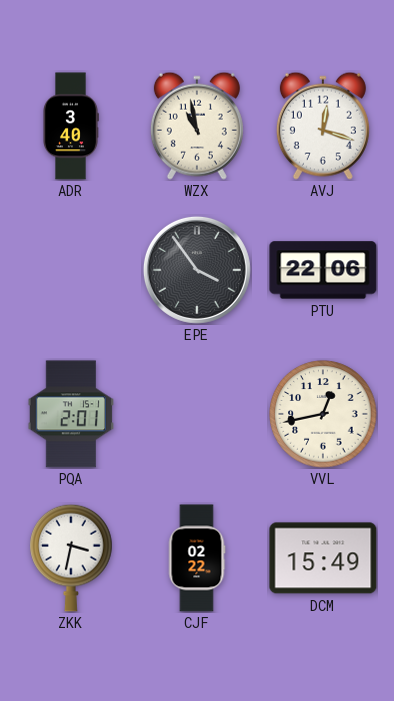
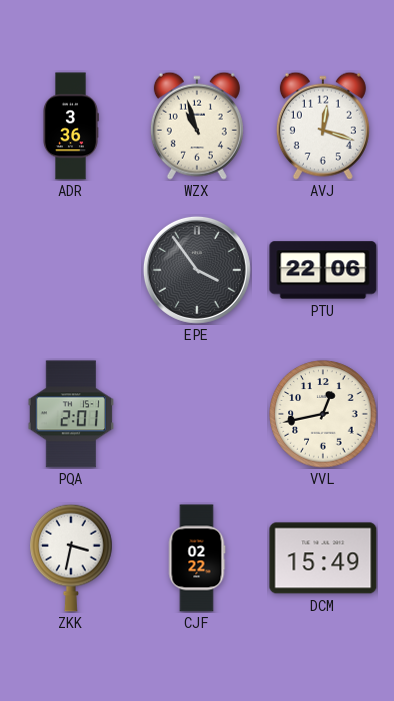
ADR: 3:40 -> 3:36
WZX: 10:58 -> 10:57
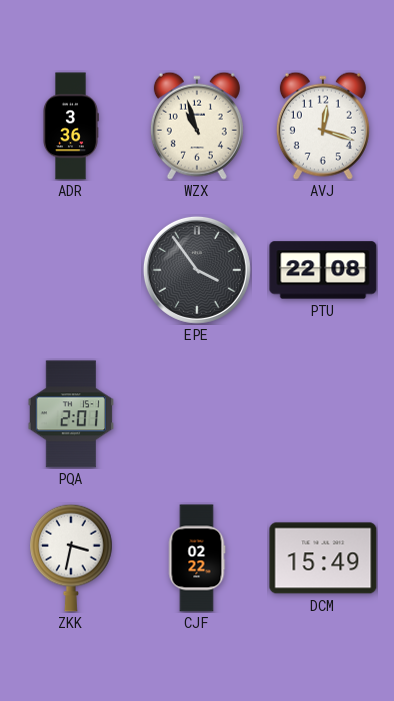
PTU: 22:06 -> 22:08
VVL: 12:43 -> none
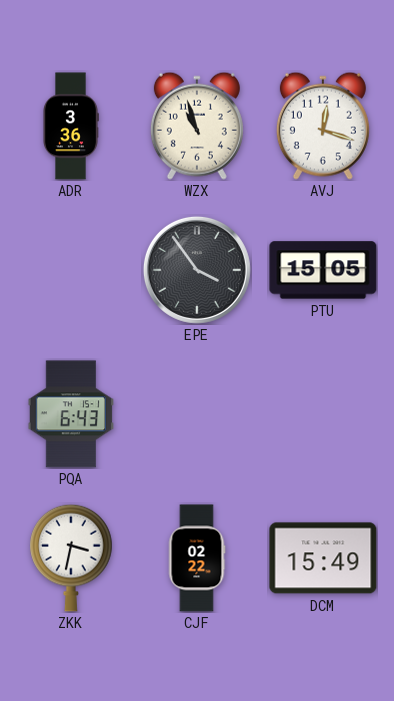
PTU: 22:08 -> 15:05
PQA: 2:01 -> 6:43
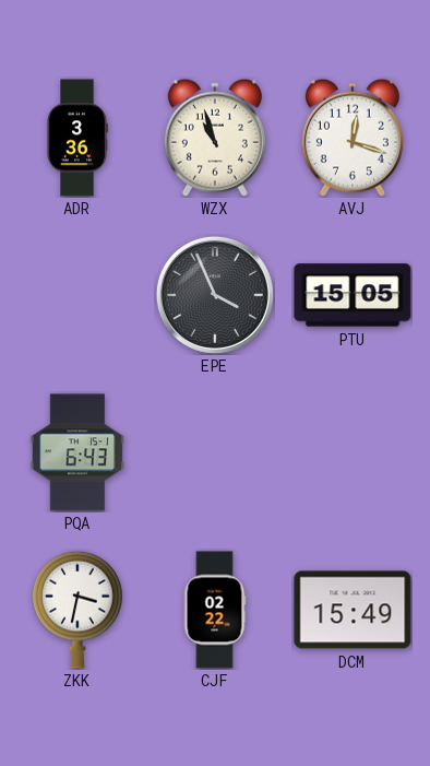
EPE: 3:54 -> 3:56
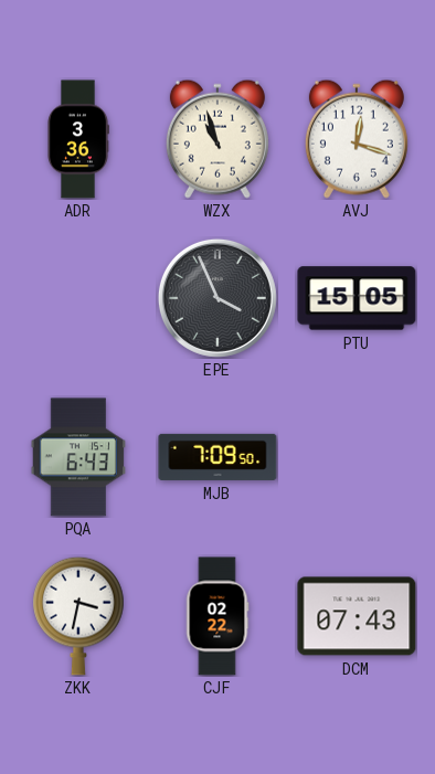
MJB: none -> 7:09
DCM: 15:49 -> 07:43
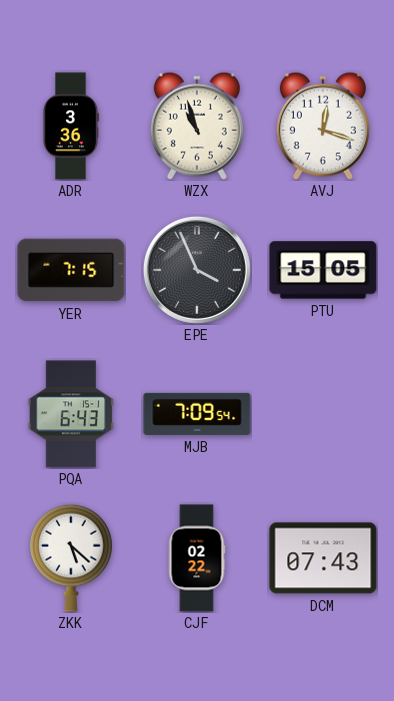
YER: none -> 7:15
MJB: 7:09:50 -> 7:09:54
ZKK: 3:32 -> 5:22
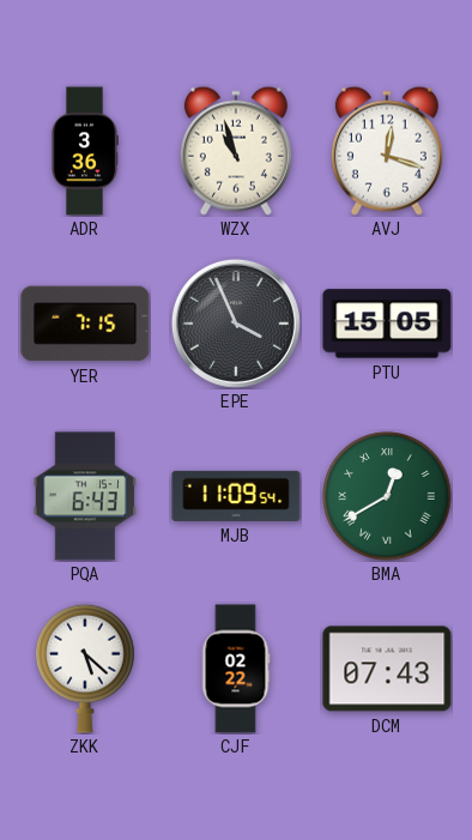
MJB: 7:09 -> 11:09
BMA: none -> 12:40
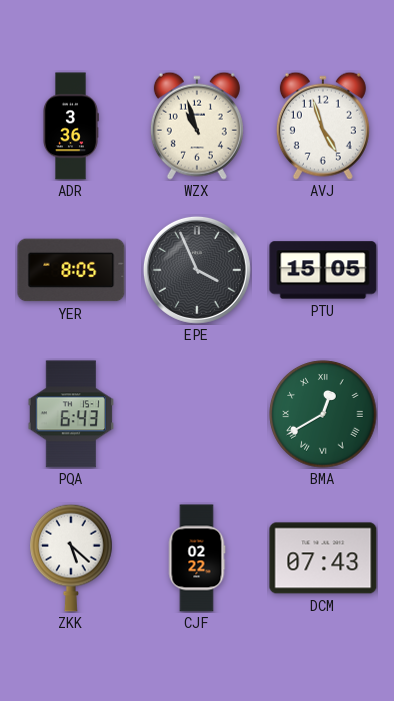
AVJ: 12:18 -> 4:57
YER: 7:15 -> 8:05
MJB: 11:09 -> none
